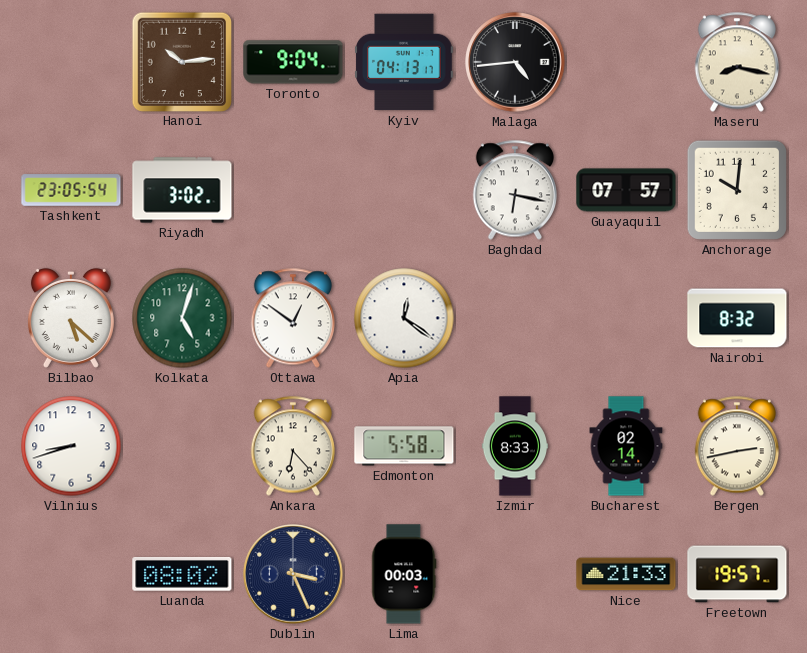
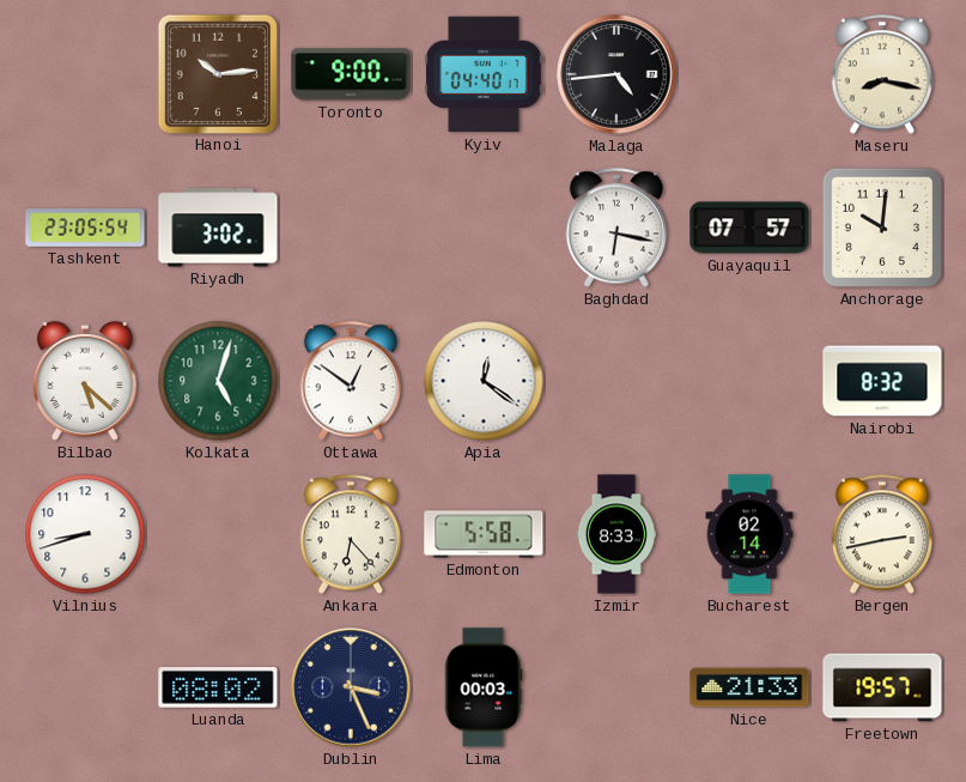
Toronto: 9:04 -> 9:00
Kyiv: 04:13 -> 04:40
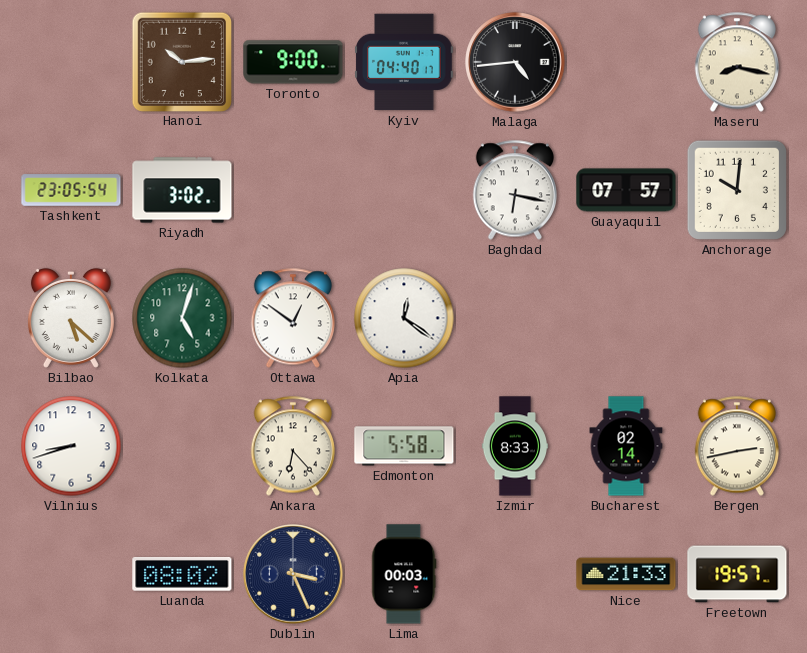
Nairobi: 8:32 -> none
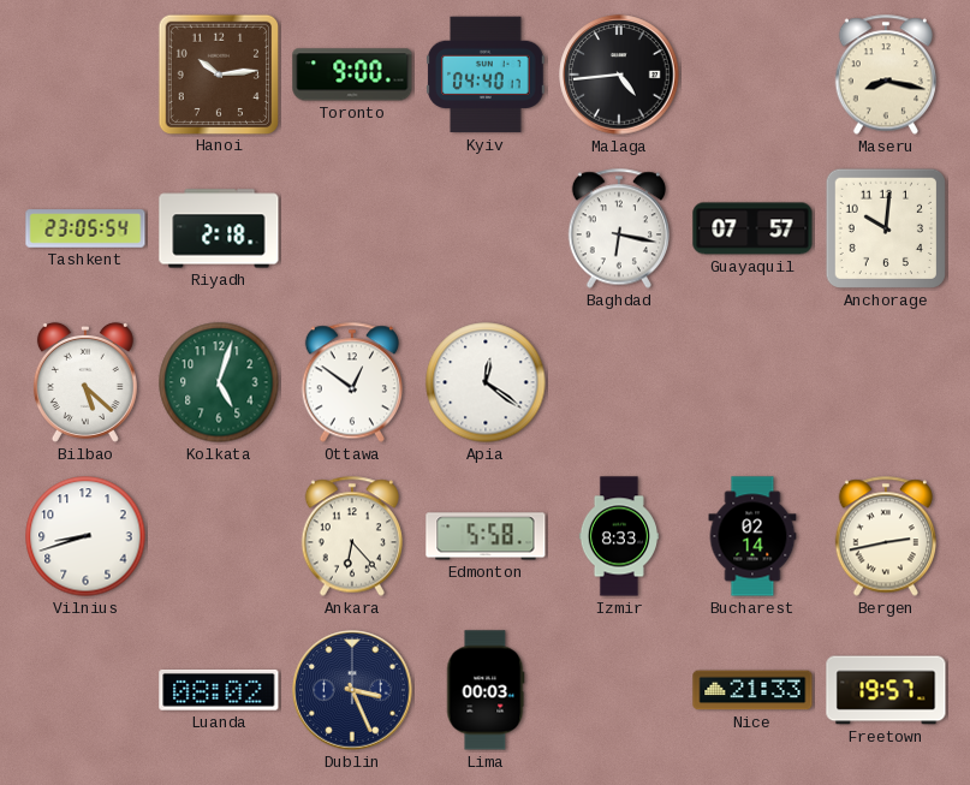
Riyadh: 3:02 -> 2:18
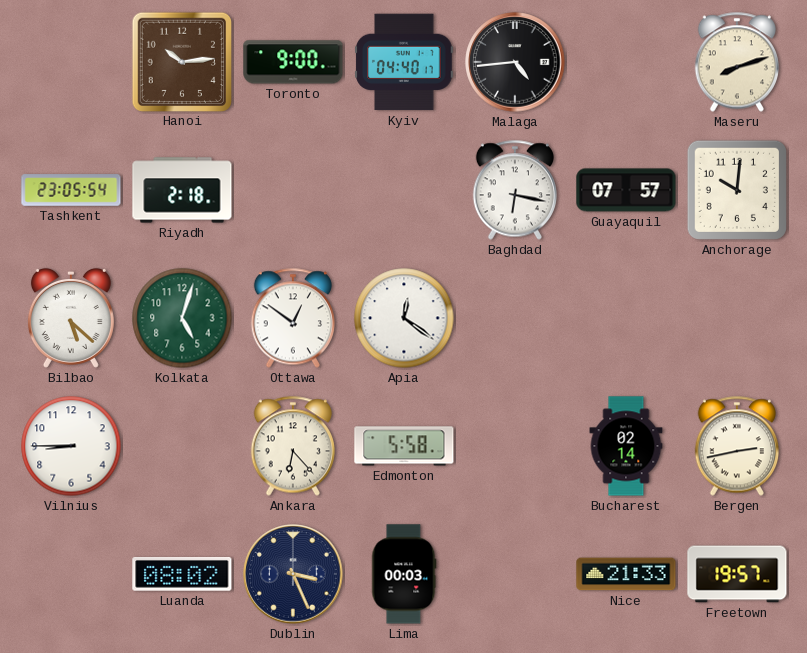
Maseru: 8:17 -> 8:12
Vilnius: 8:42 -> 8:45
Izmir: 8:33 -> none
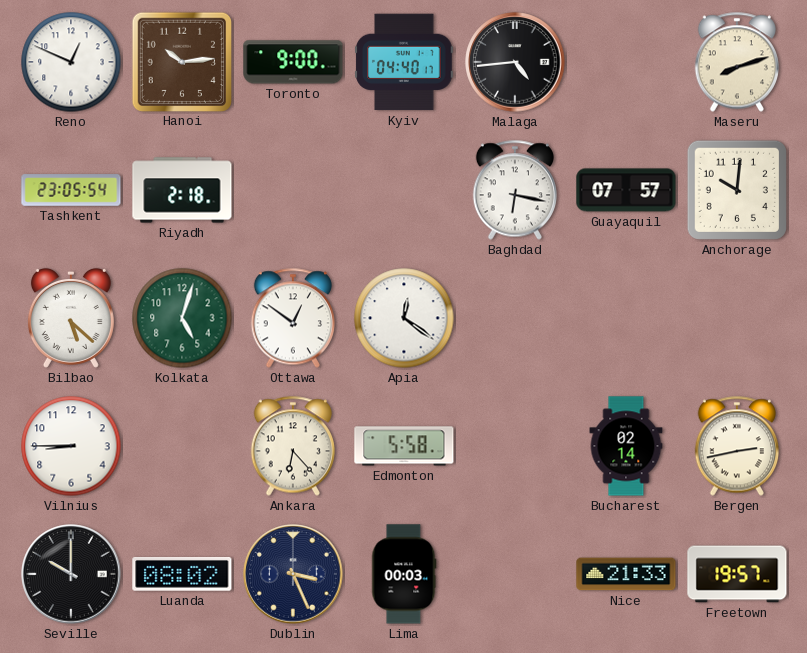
Reno: none -> 12:49
Seville: none -> 10:00
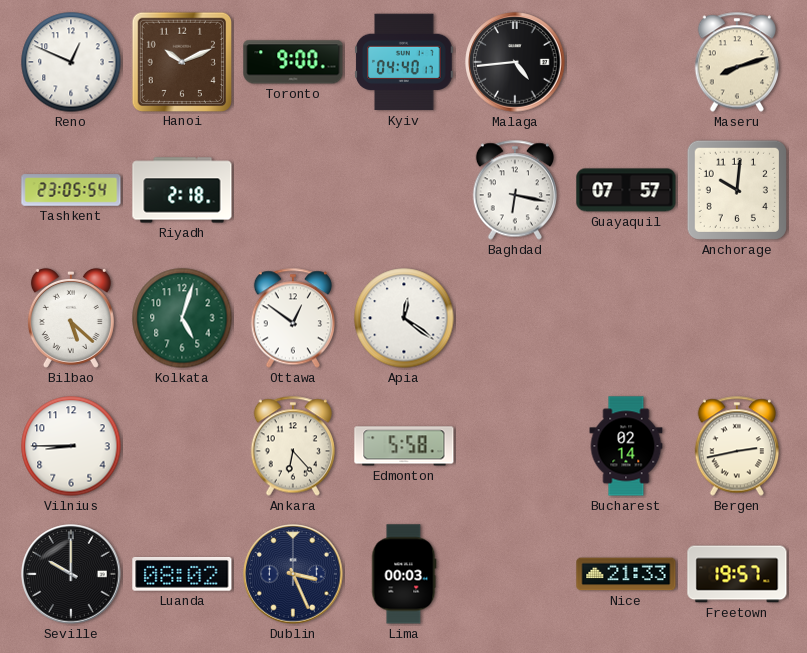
Hanoi: 10:14 -> 10:11
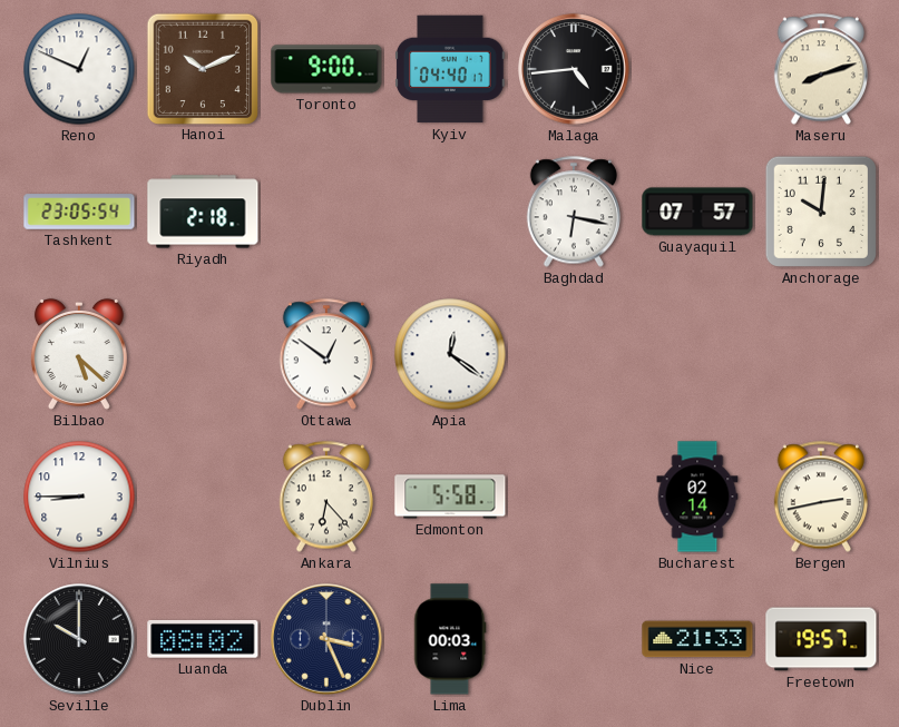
Kolkata: 5:03 -> none
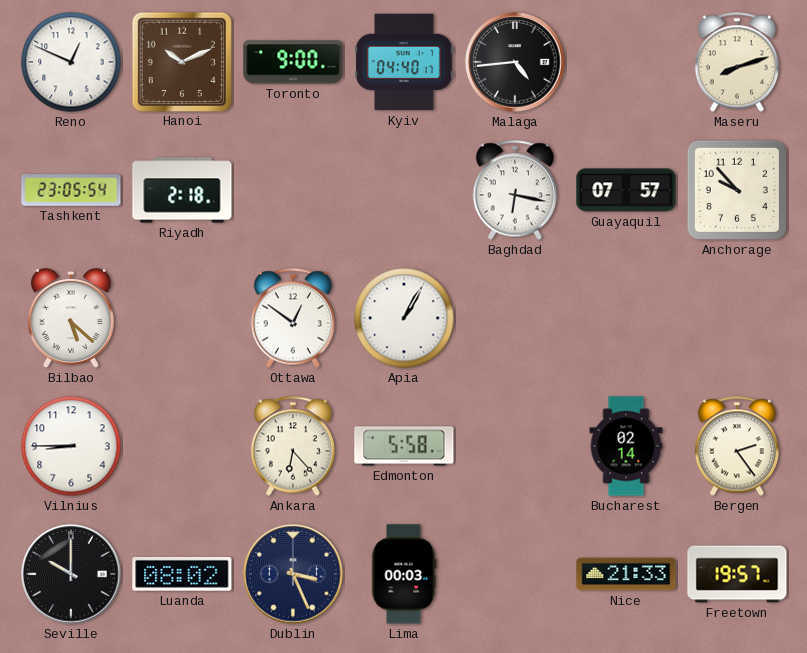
Anchorage: 10:01 -> 9:53
Apia: 12:21 -> 1:05
Bergen: 2:43 -> 2:24
